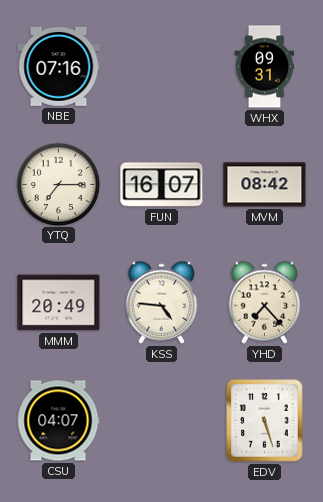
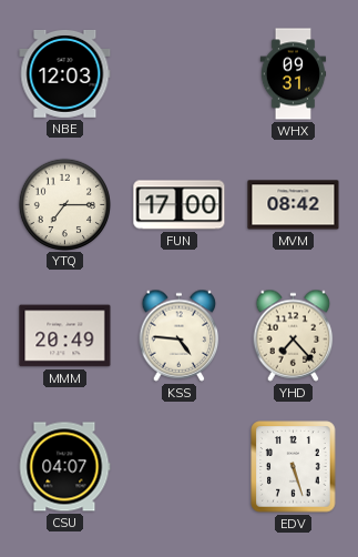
NBE: 07:16 -> 12:03
FUN: 16:07 -> 17:00
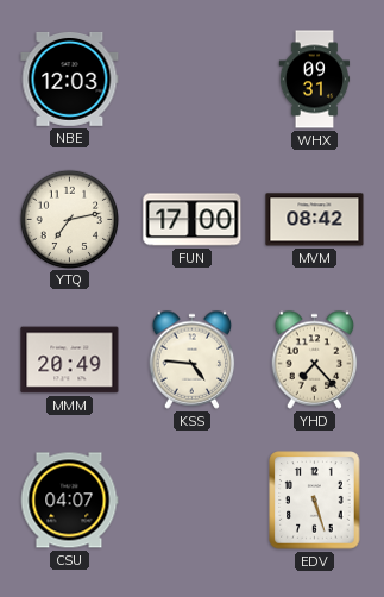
YTQ: 7:15 -> 7:13
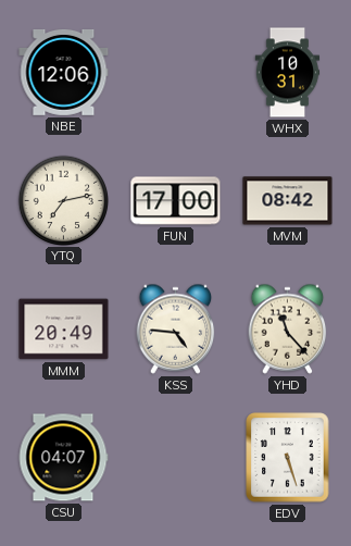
NBE: 12:03 -> 12:06
WHX: 09:31 -> 10:31
YHD: 7:23 -> 11:23
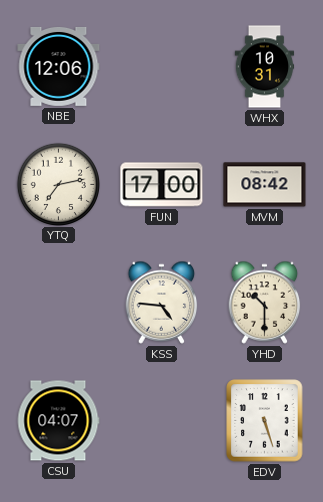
MMM: 20:49 -> none
YHD: 11:23 -> 10:30
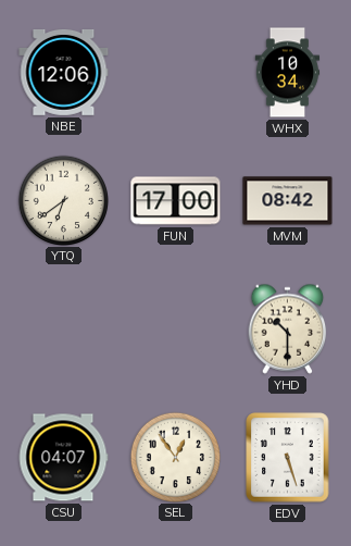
WHX: 10:31 -> 10:34
YTQ: 7:13 -> 6:39
KSS: 4:46 -> none
SEL: none -> 12:54
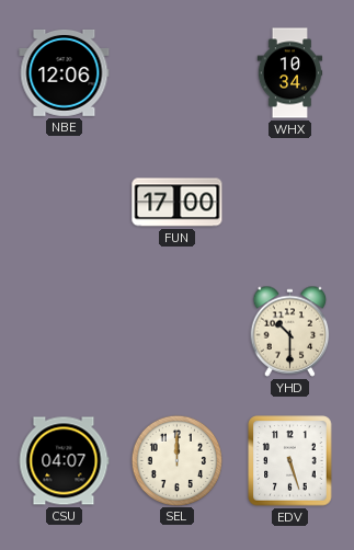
YTQ: 6:39 -> none
MVM: 08:42 -> none
SEL: 12:54 -> 12:00
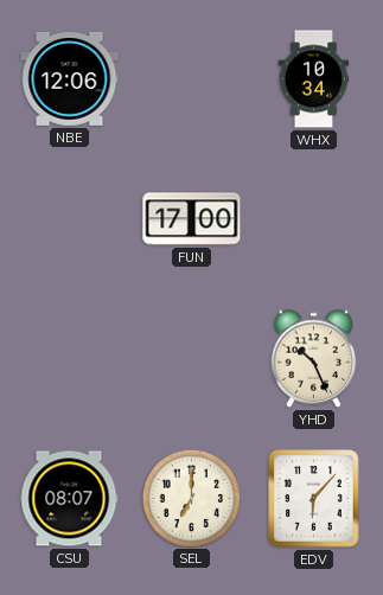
YHD: 10:30 -> 10:26
CSU: 04:07 -> 08:07
SEL: 12:00 -> 7:00
EDV: 5:27 -> 6:07
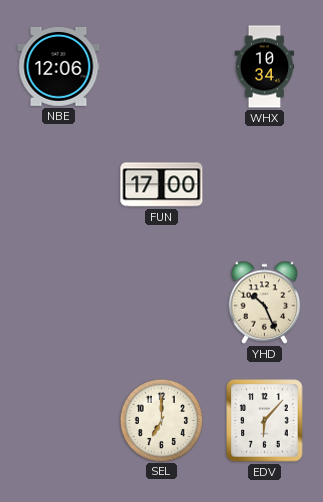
CSU: 08:07 -> none
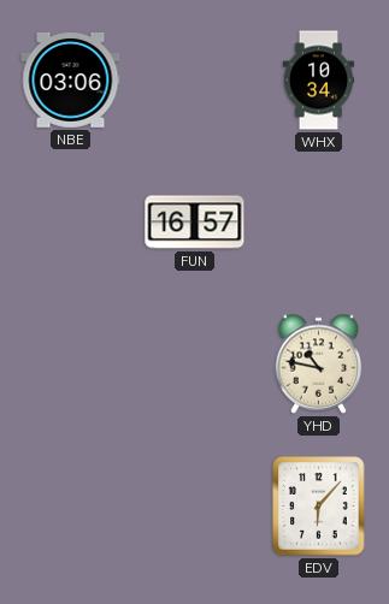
NBE: 12:06 -> 03:06
FUN: 17:00 -> 16:57
YHD: 10:26 -> 10:47
SEL: 7:00 -> none
